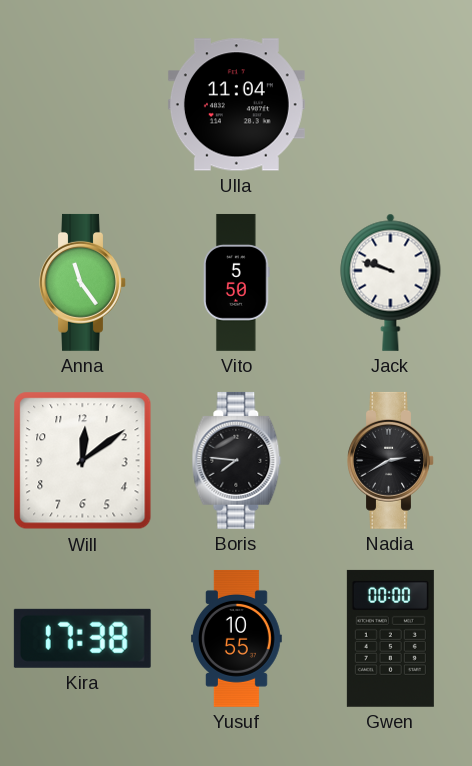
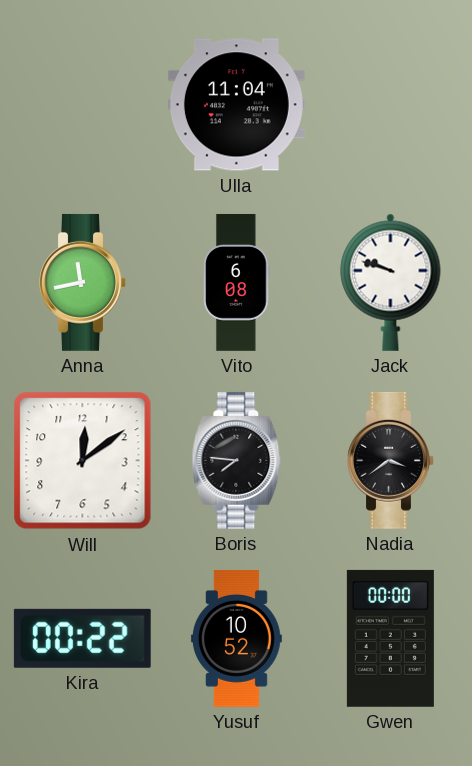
Anna: 11:24 -> 11:43
Vito: 5:50 -> 6:08
Nadia: 2:40 -> 3:39
Kira: 17:38 -> 00:22
Yusuf: 10:55 -> 10:52
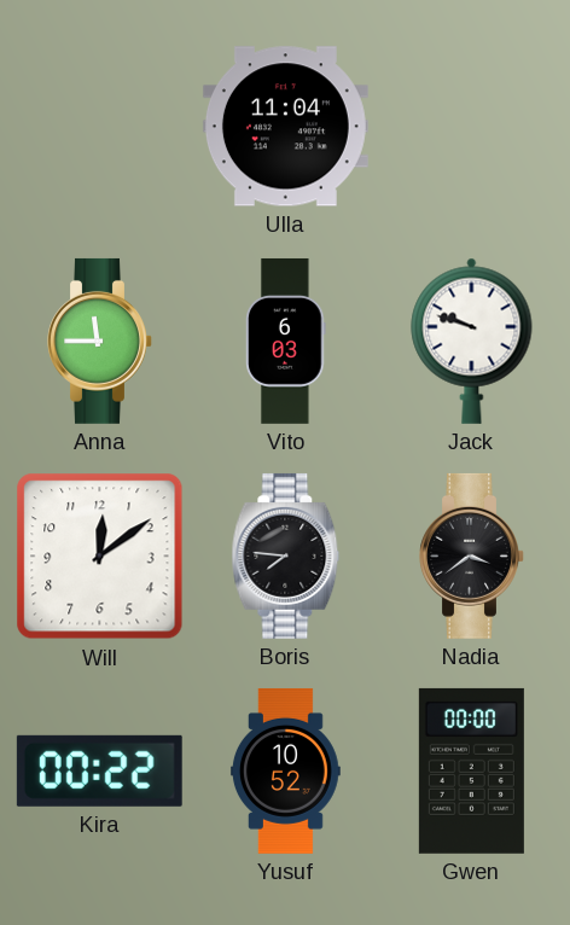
Anna: 11:43 -> 11:45
Vito: 6:08 -> 6:03
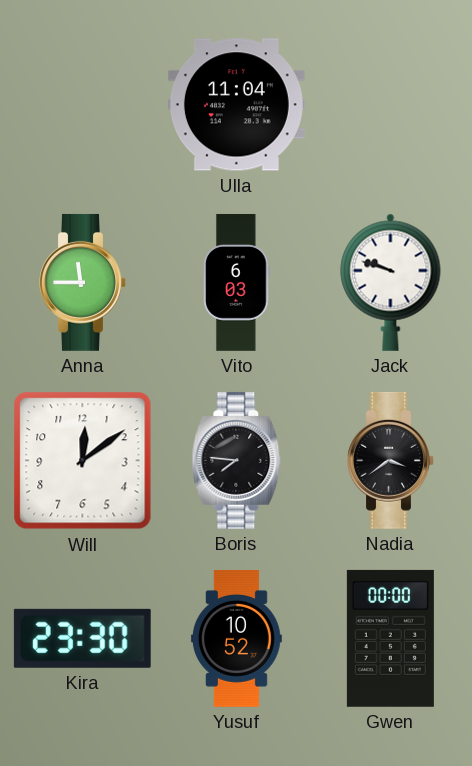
Kira: 00:22 -> 23:30
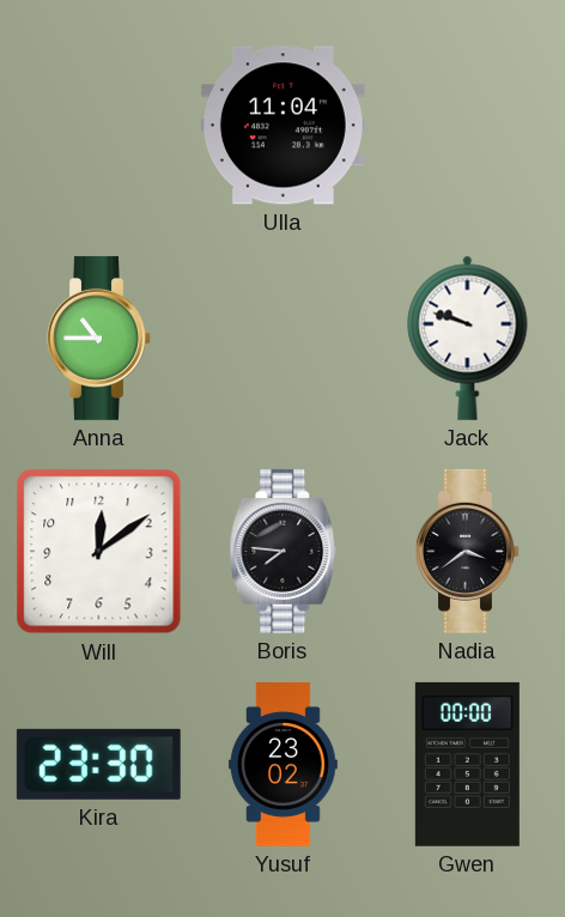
Anna: 11:45 -> 10:45
Vito: 6:03 -> none
Yusuf: 10:52 -> 23:02
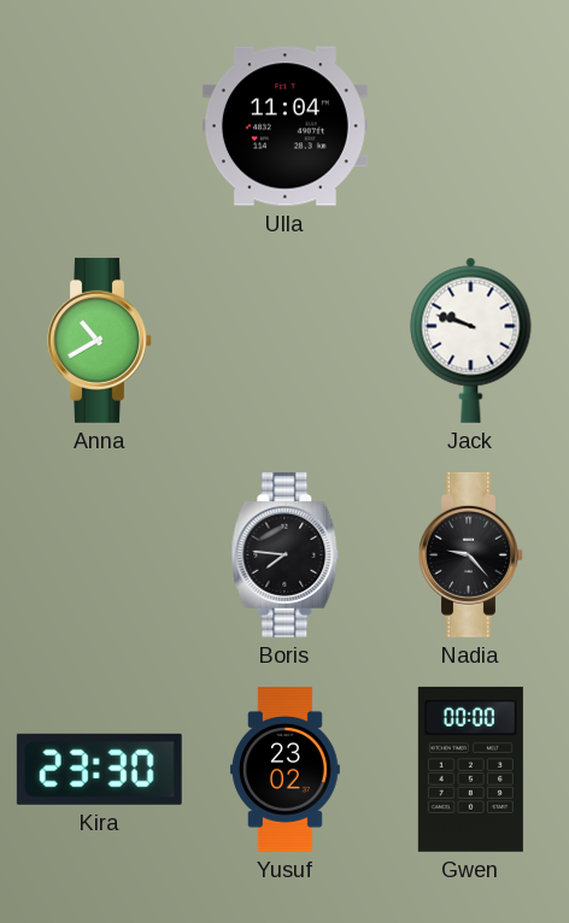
Anna: 10:45 -> 10:40
Will: 12:09 -> none
Nadia: 3:39 -> 9:23
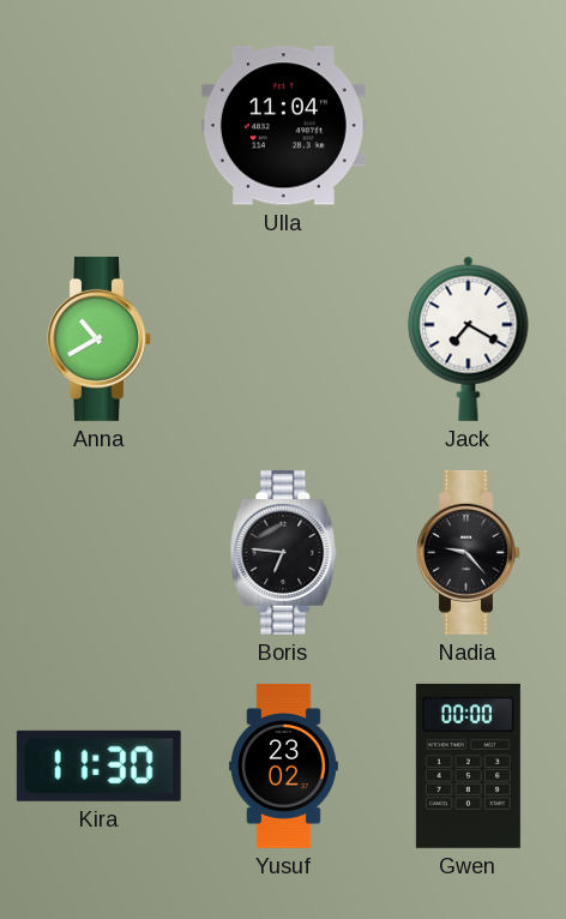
Jack: 9:48 -> 7:20
Boris: 7:46 -> 6:46
Kira: 23:30 -> 11:30
